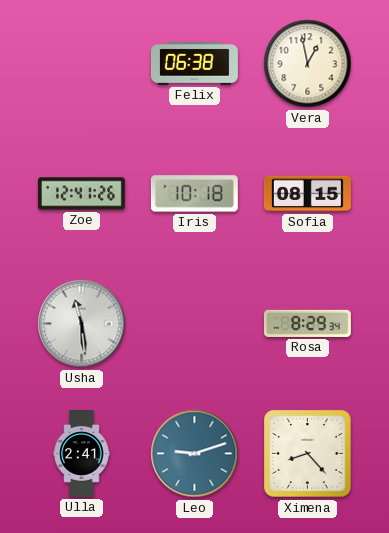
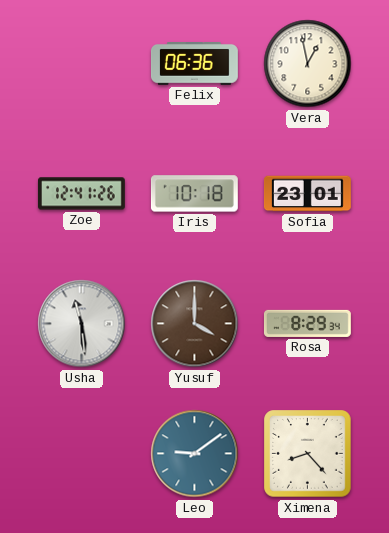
Felix: 06:38 -> 06:36
Sofia: 08:15 -> 23:01
Yusuf: none -> 4:00
Ulla: 2:41 -> none
Leo: 9:12 -> 9:09
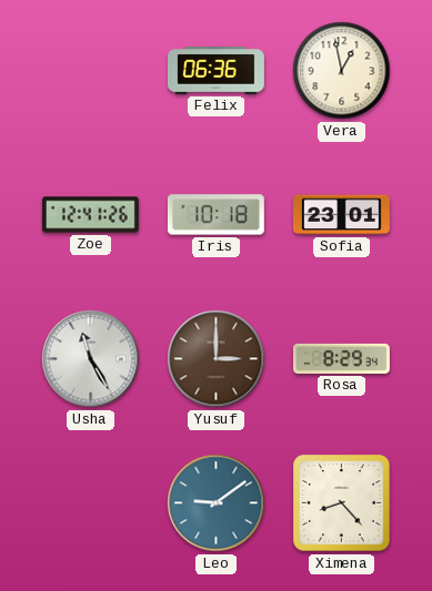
Usha: 11:29 -> 11:25
Yusuf: 4:00 -> 3:00
